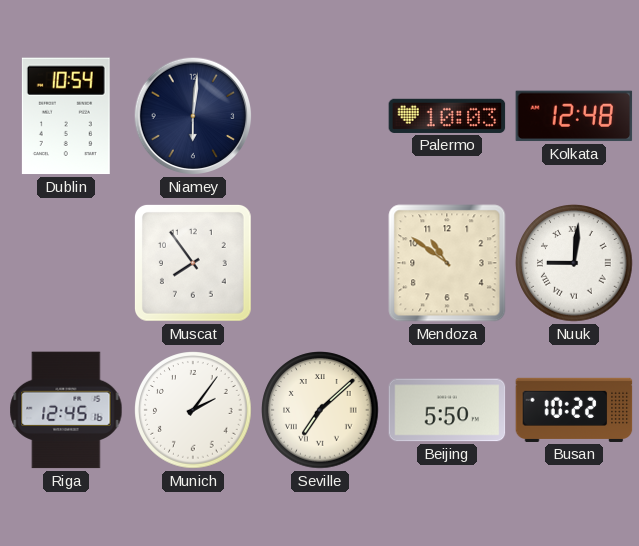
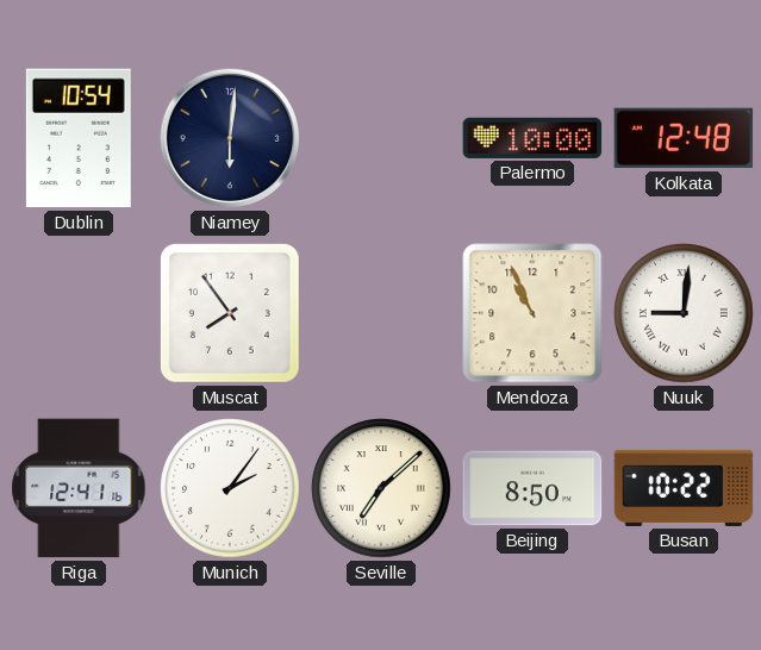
Palermo: 10:03 -> 10:00
Mendoza: 10:51 -> 10:56
Riga: 12:45 -> 12:41
Beijing: 5:50 -> 8:50
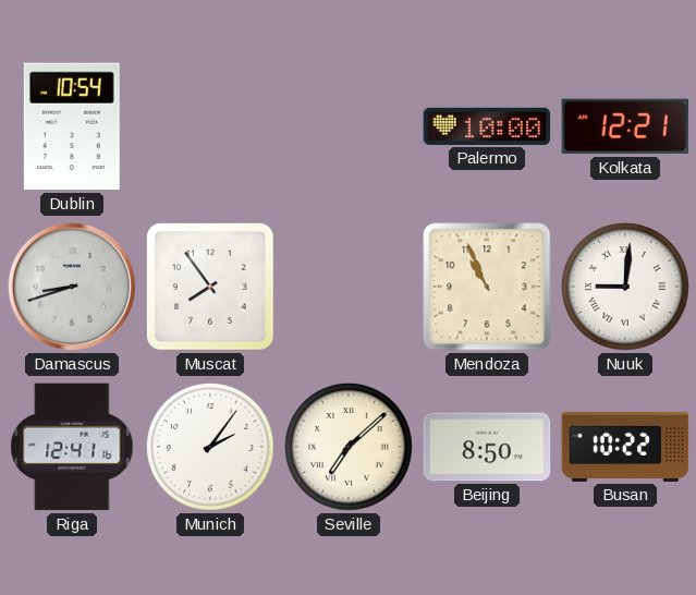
Niamey: 6:01 -> none
Kolkata: 12:48 -> 12:21
Damascus: none -> 8:42
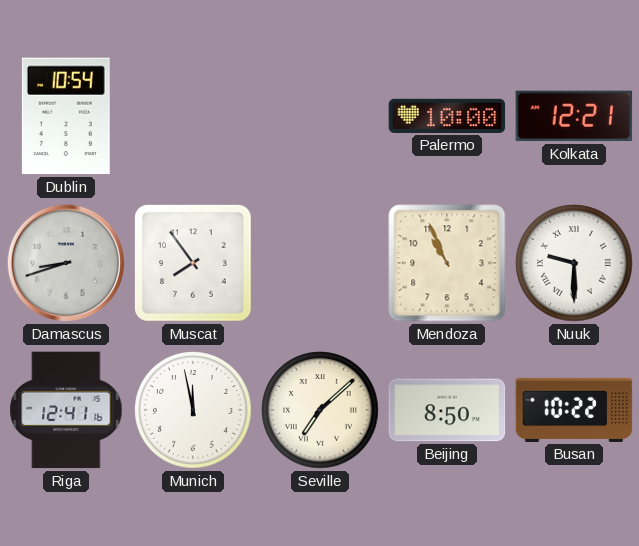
Nuuk: 9:01 -> 9:30
Munich: 2:06 -> 11:58
